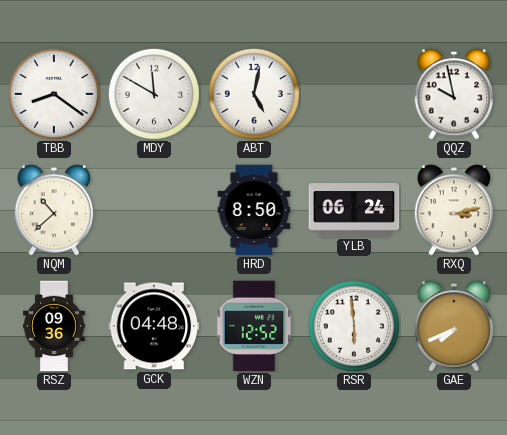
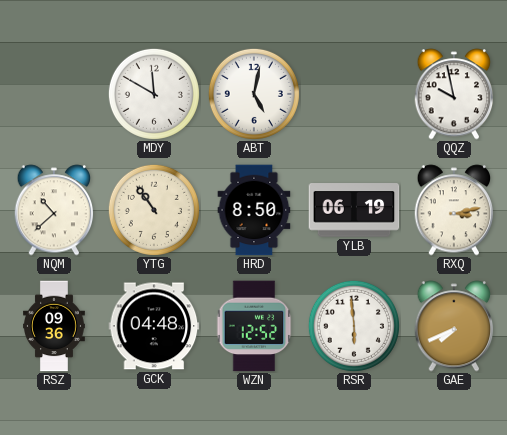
TBB: 8:21 -> none
YTG: none -> 10:54
YLB: 06:24 -> 06:19
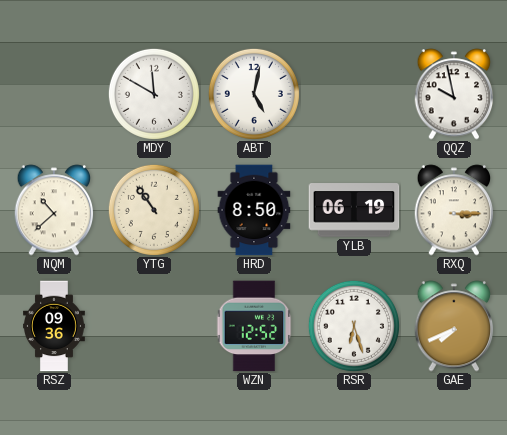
RXQ: 3:13 -> 3:15
GCK: 04:48 -> none
RSR: 5:59 -> 6:27
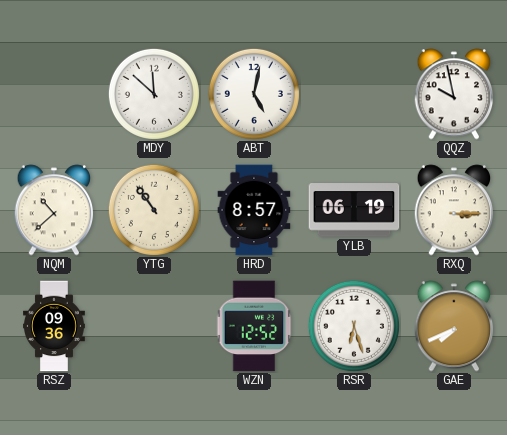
MDY: 11:50 -> 11:52
HRD: 8:50 -> 8:57
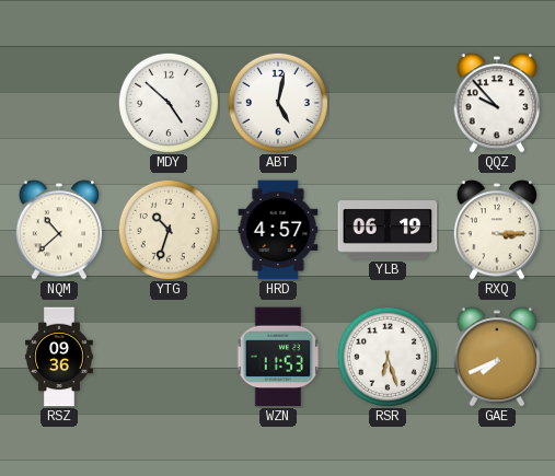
MDY: 11:52 -> 4:52
QQZ: 9:58 -> 9:53
YTG: 10:54 -> 10:33
HRD: 8:57 -> 4:57
WZN: 12:52 -> 11:53
